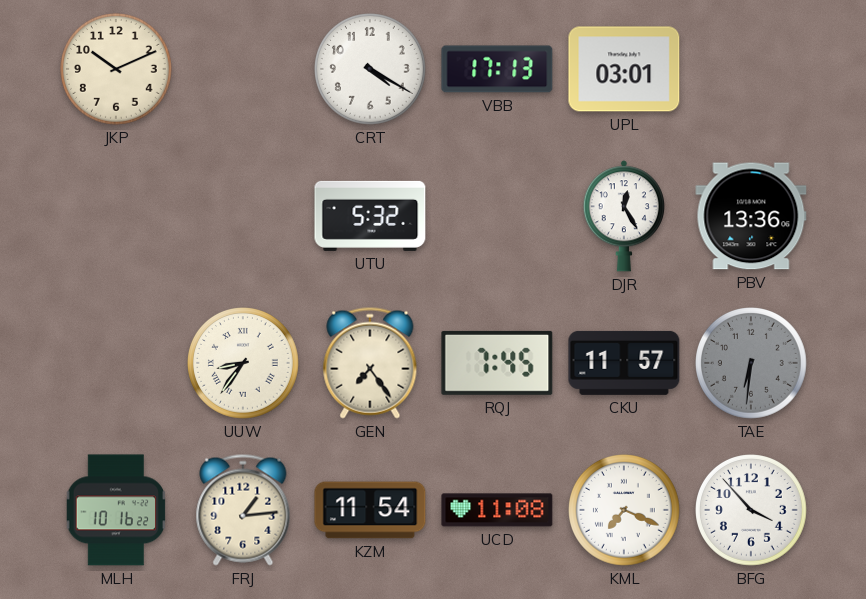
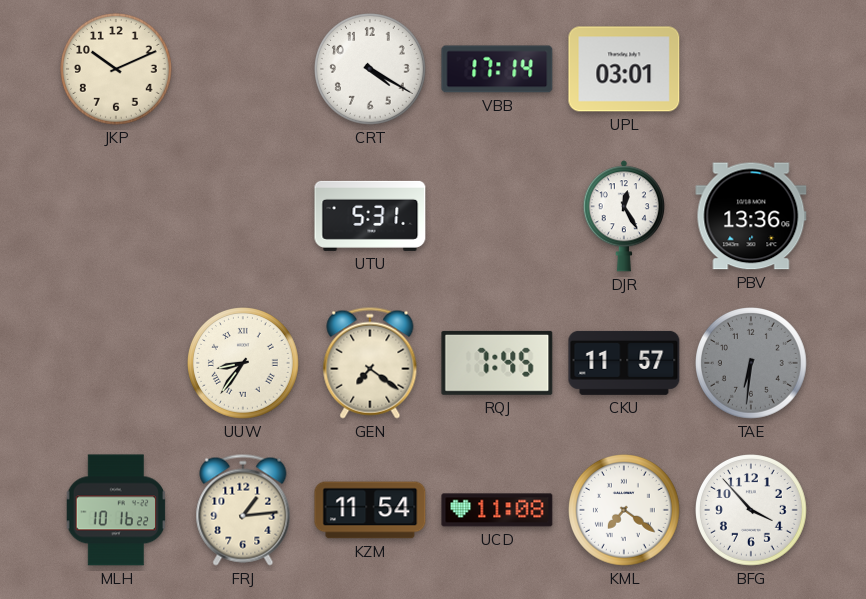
VBB: 17:13 -> 17:14
UTU: 5:32 -> 5:31
GEN: 7:24 -> 7:21
KML: 7:19 -> 7:21
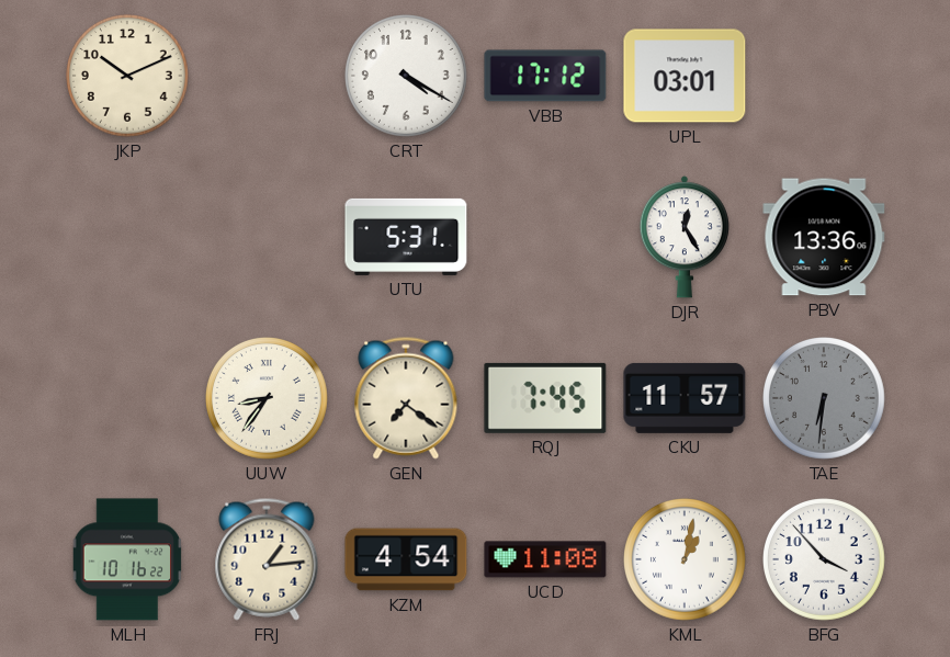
VBB: 17:14 -> 17:12
KZM: 11:54 -> 4:54
KML: 7:21 -> 1:02
